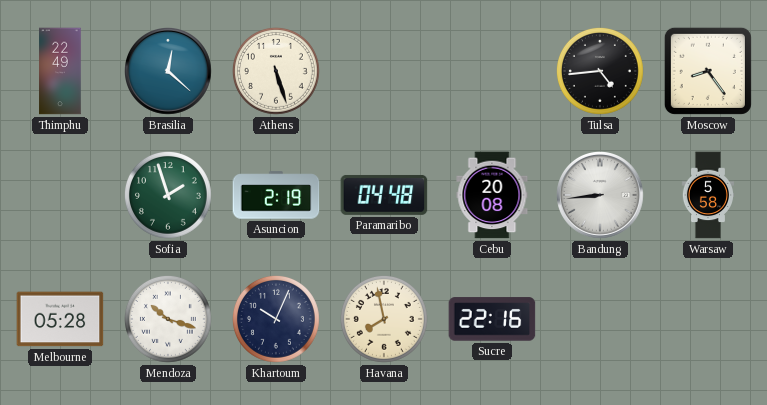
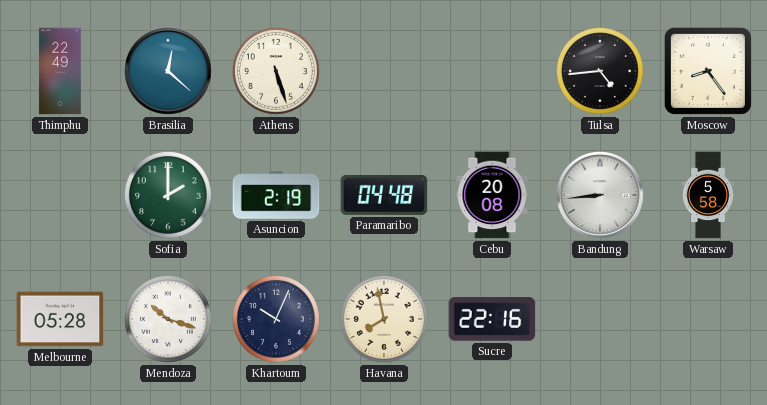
Sofia: 1:57 -> 2:00
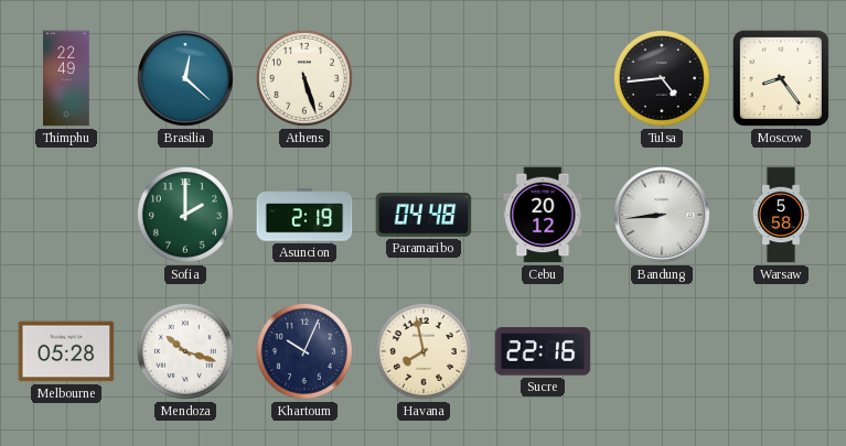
Cebu: 20:08 -> 20:12
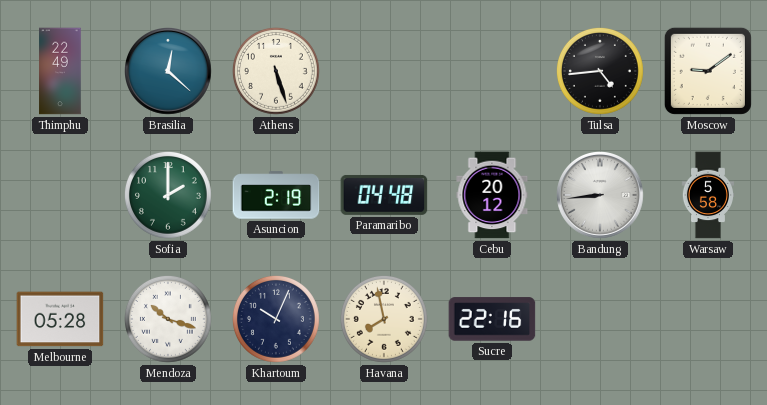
Moscow: 8:24 -> 9:09
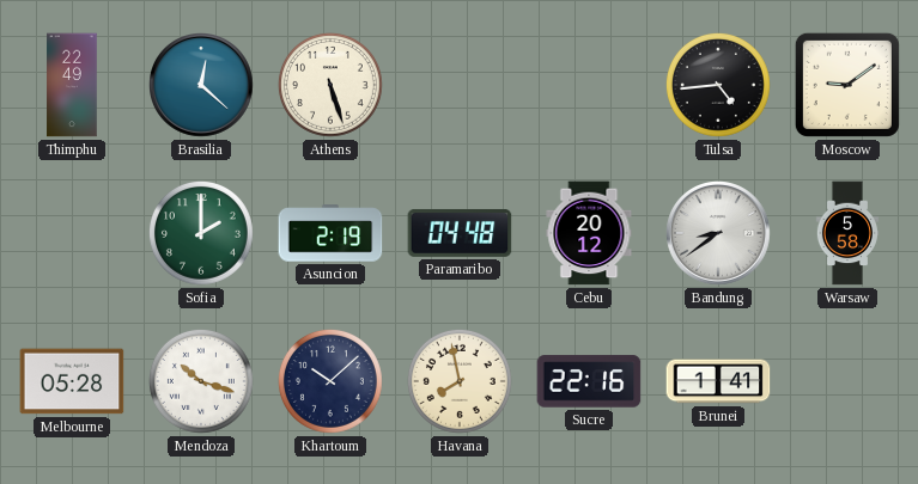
Bandung: 8:44 -> 8:39
Khartoum: 10:04 -> 10:08
Brunei: none -> 1:41
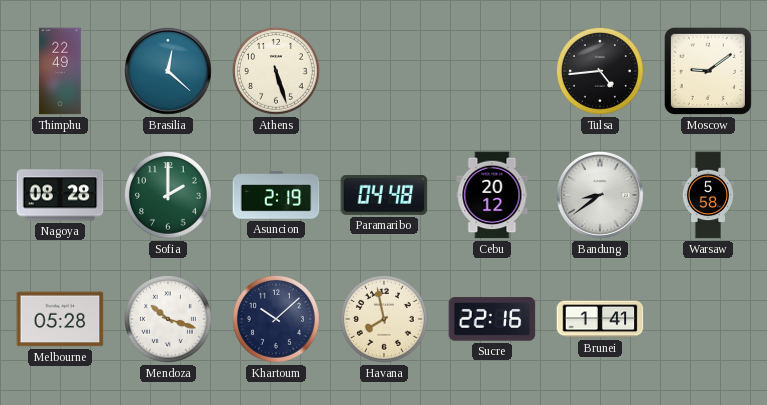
Nagoya: none -> 08:28
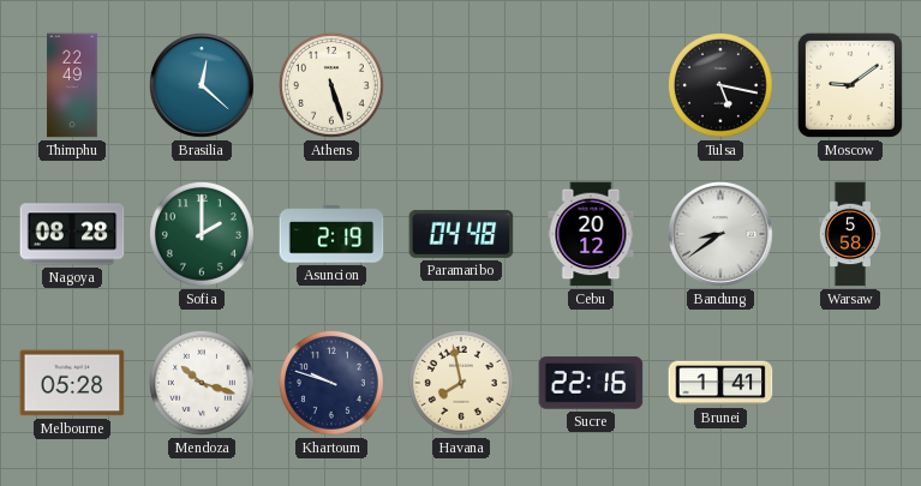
Tulsa: 4:44 -> 5:17
Khartoum: 10:08 -> 9:48
